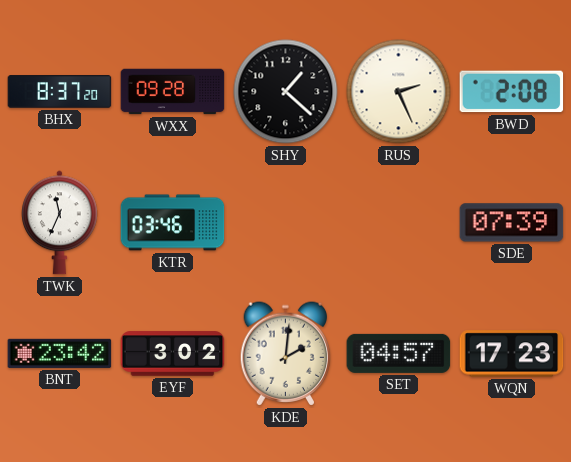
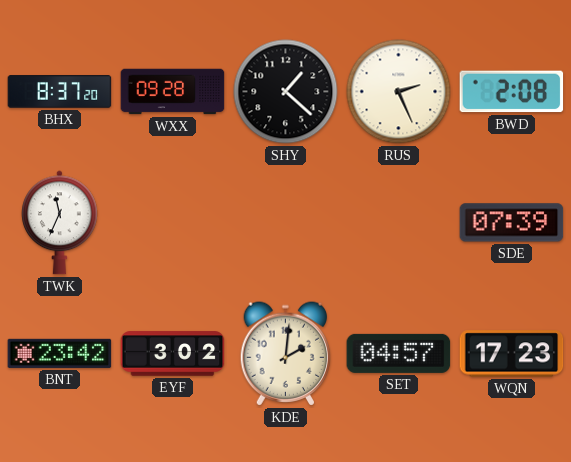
KTR: 03:46 -> none
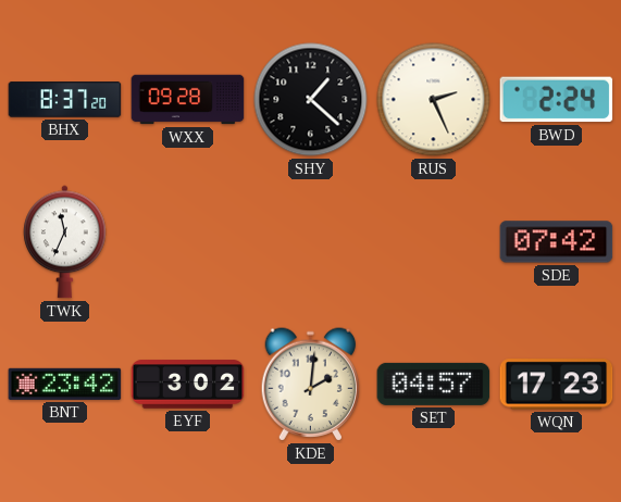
BWD: 2:08 -> 2:24
SDE: 07:39 -> 07:42
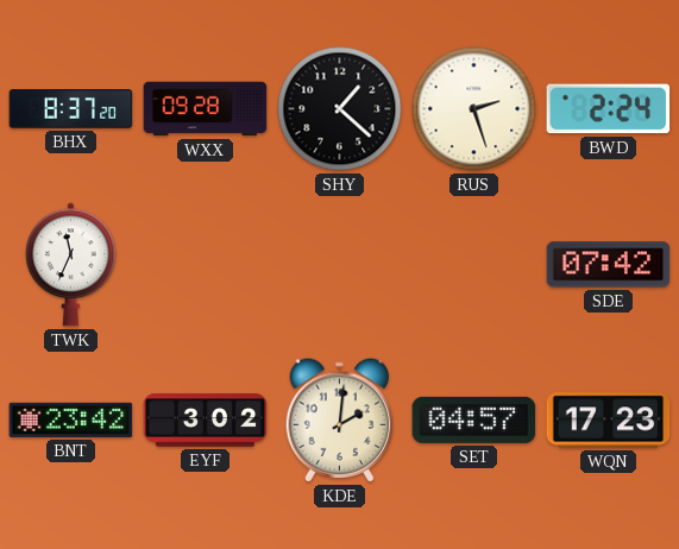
RUS: 2:26 -> 2:27
